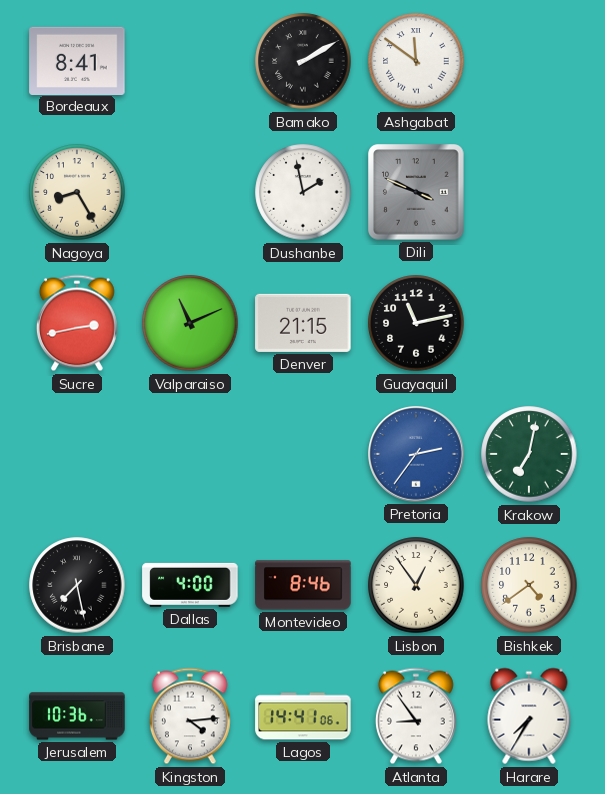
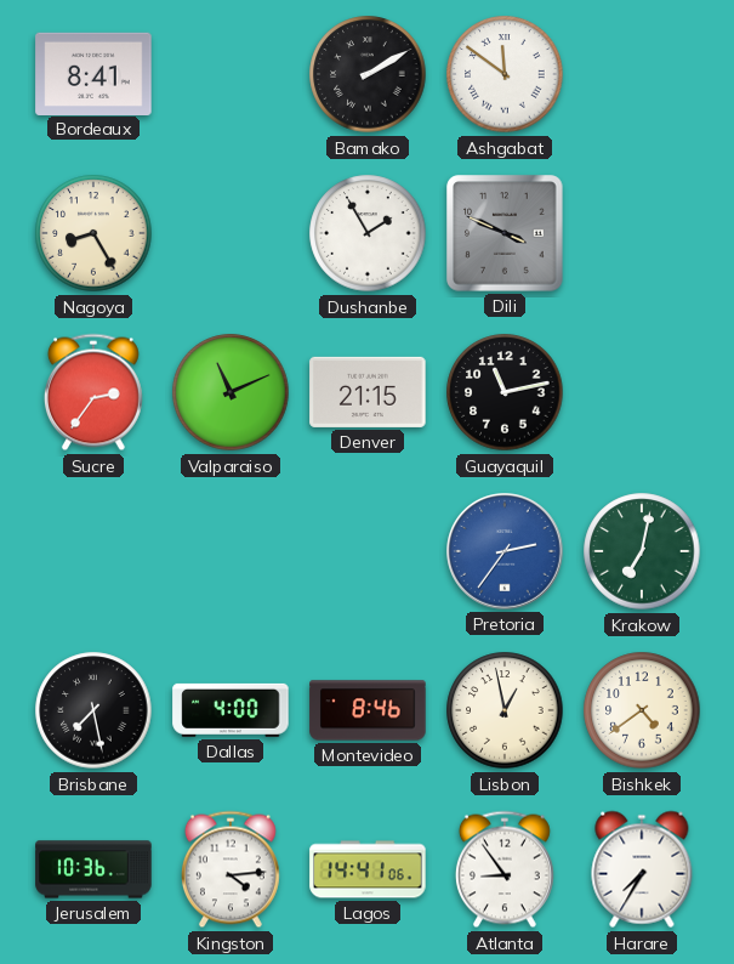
Dushanbe: 1:58 -> 1:55
Sucre: 2:43 -> 2:36
Lisbon: 12:54 -> 12:58
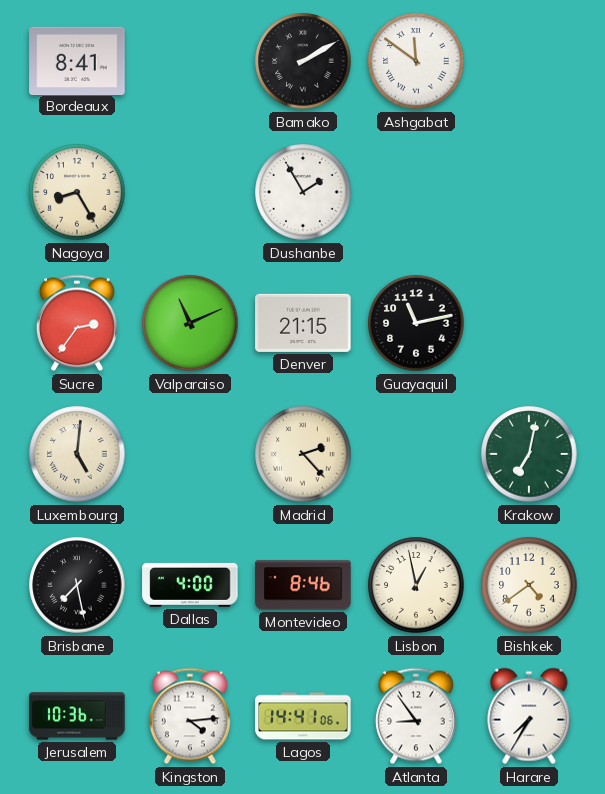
Dili: 3:49 -> none
Luxembourg: none -> 5:01
Madrid: none -> 2:23
Pretoria: 2:36 -> none
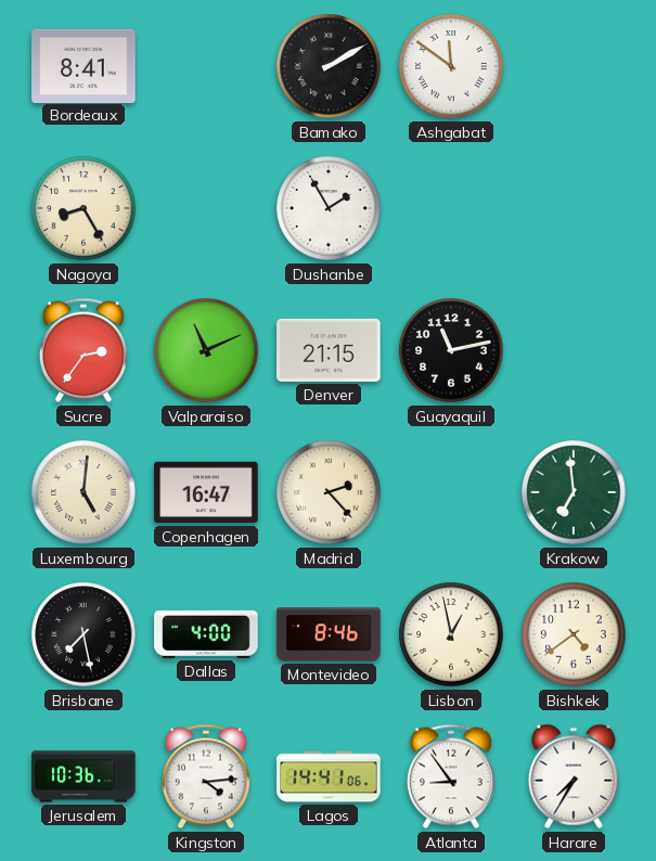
Copenhagen: none -> 16:47
Krakow: 7:02 -> 6:59
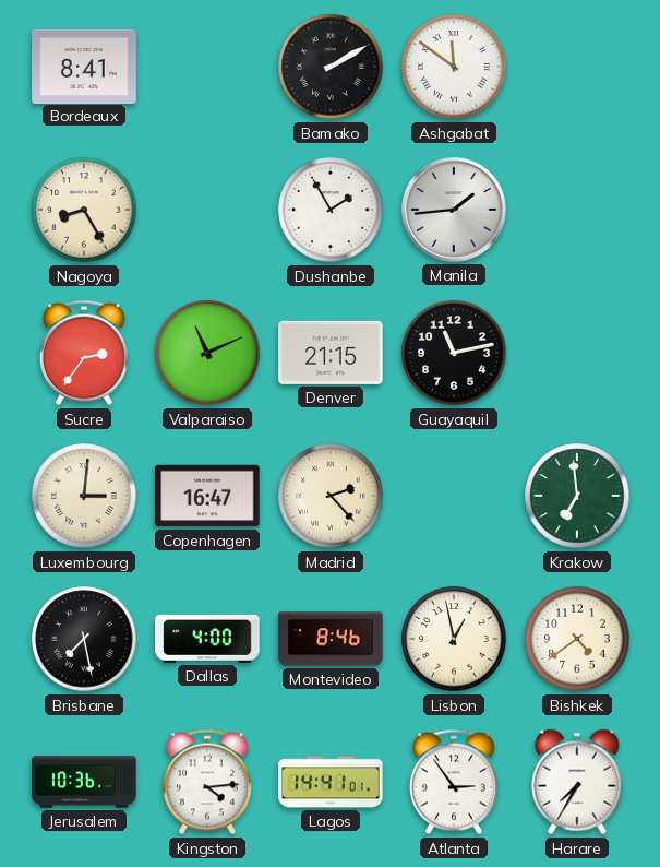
Manila: none -> 1:44
Luxembourg: 5:01 -> 3:01
Lagos: 14:41:06 -> 14:41:01
Atlanta: 8:54 -> 2:54
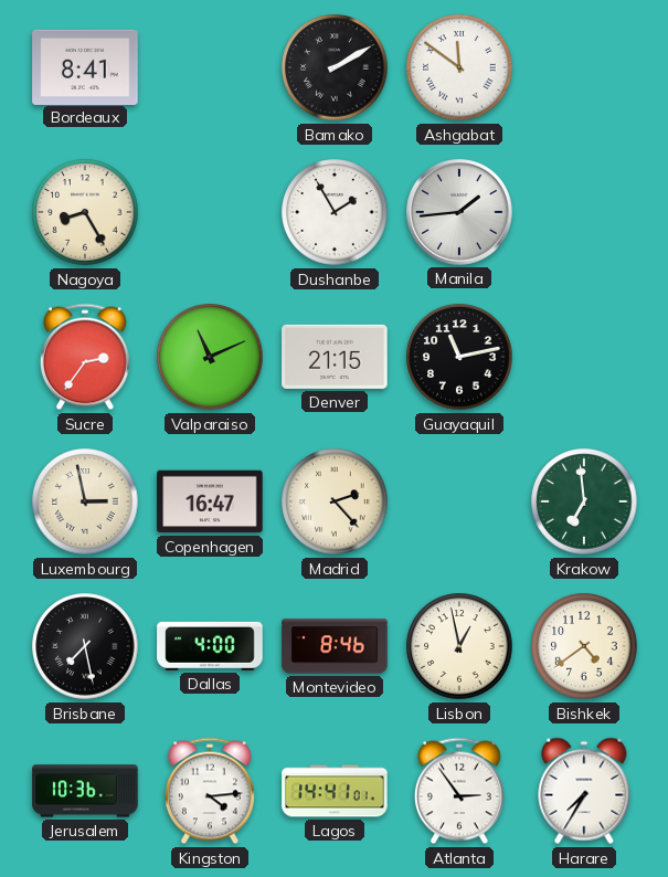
Luxembourg: 3:01 -> 2:58
